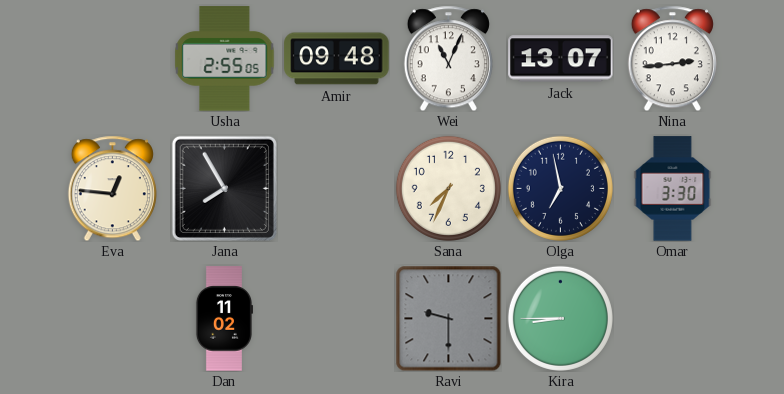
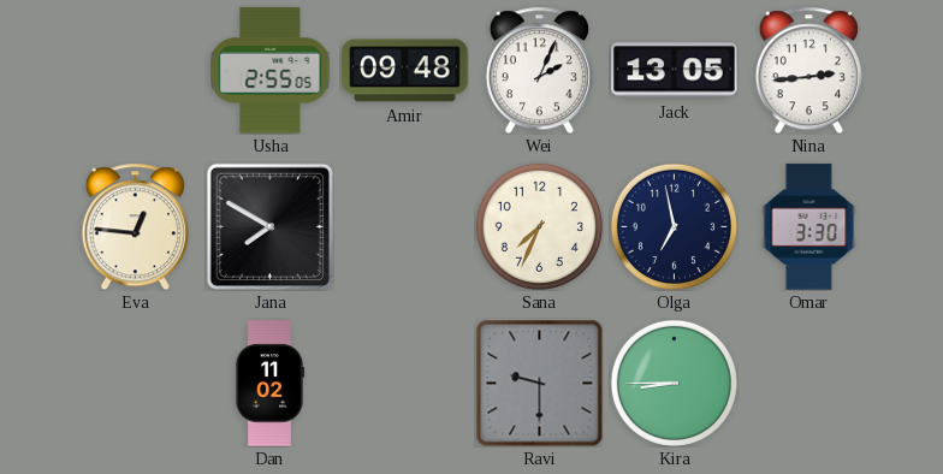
Wei: 11:04 -> 2:04
Jack: 13:07 -> 13:05
Jana: 7:55 -> 7:50
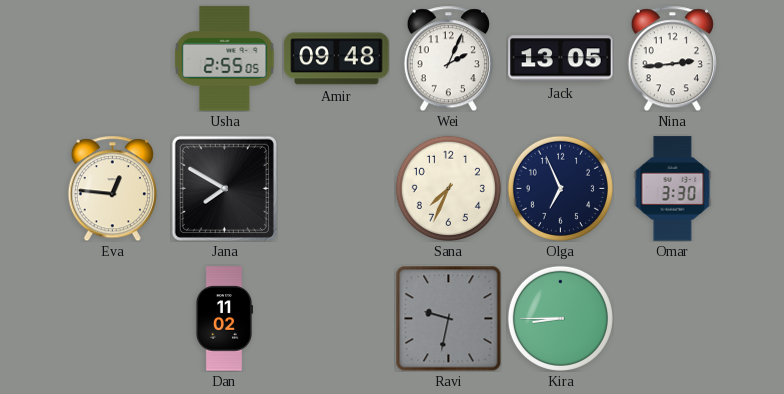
Olga: 6:58 -> 6:56
Ravi: 9:30 -> 9:32
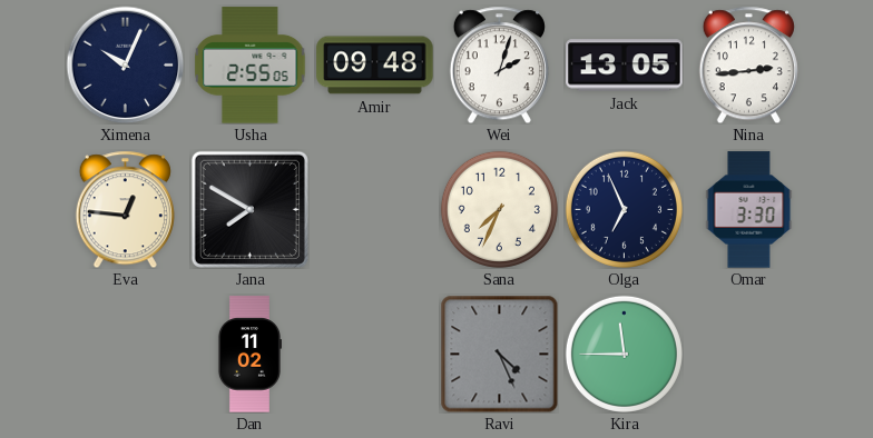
Ximena: none -> 10:04
Wei: 2:04 -> 2:03
Ravi: 9:32 -> 4:26
Kira: 8:45 -> 11:45
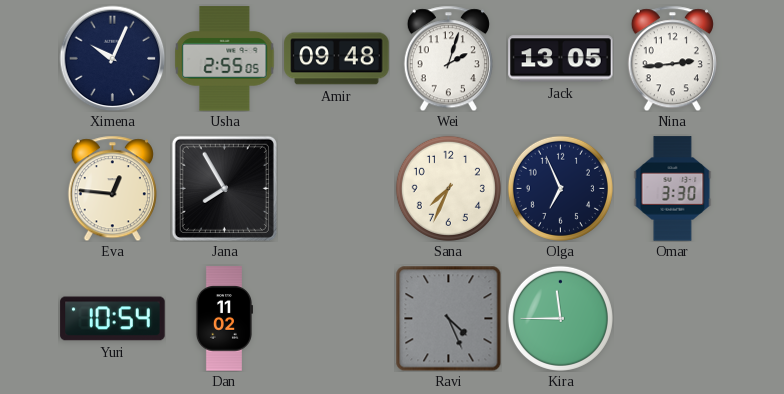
Jana: 7:50 -> 7:55
Yuri: none -> 10:54
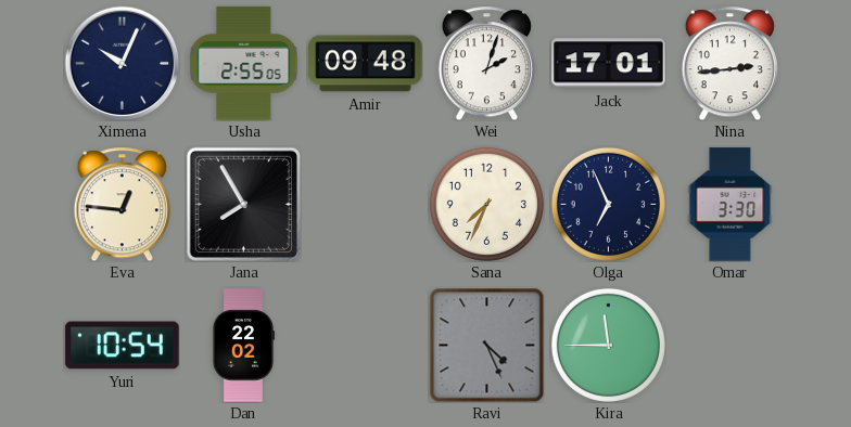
Jack: 13:05 -> 17:01
Dan: 11:02 -> 22:02
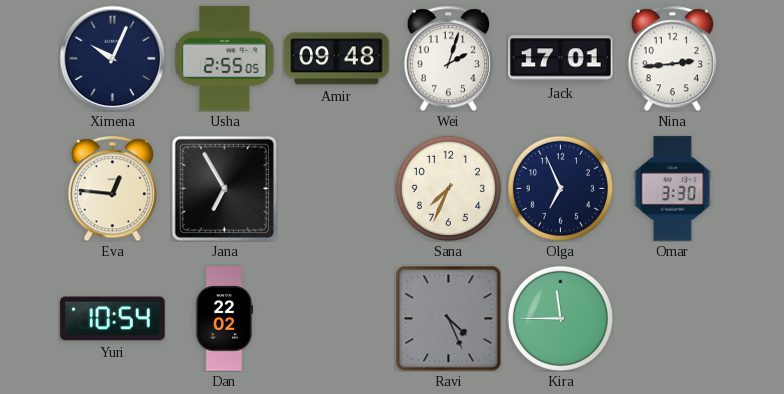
Jana: 7:55 -> 6:55
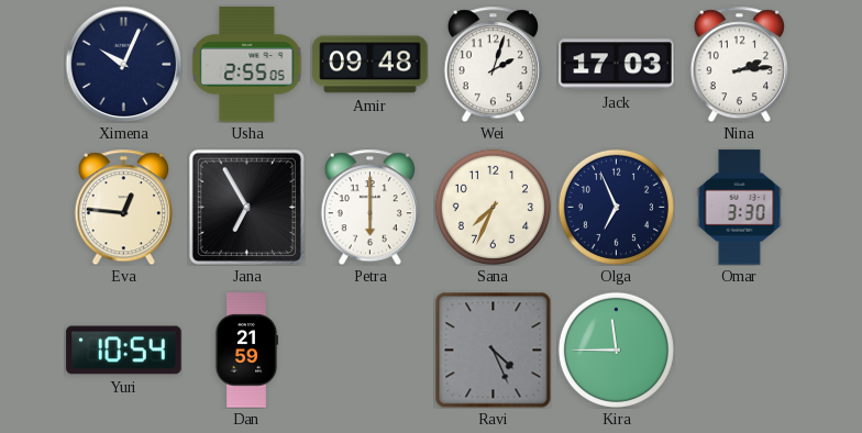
Jack: 17:01 -> 17:03
Nina: 2:44 -> 2:14
Petra: none -> 6:00
Dan: 22:02 -> 21:59
